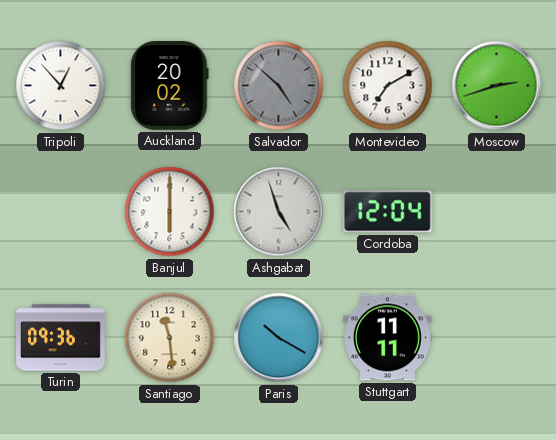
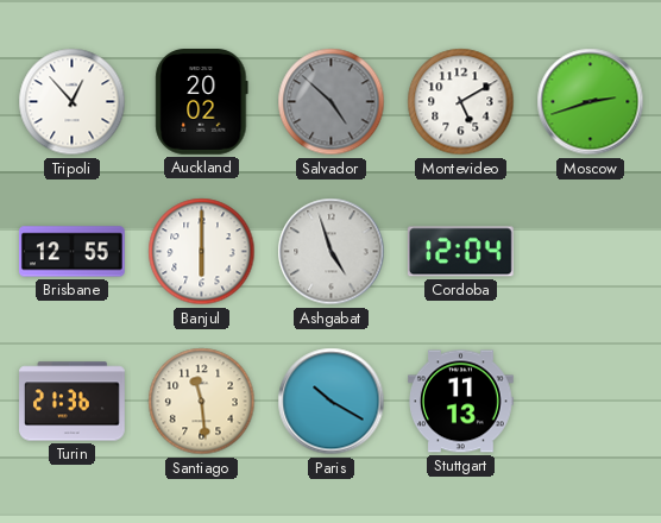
Montevideo: 7:10 -> 5:10
Brisbane: none -> 12:55
Turin: 09:36 -> 21:36
Stuttgart: 11:11 -> 11:13
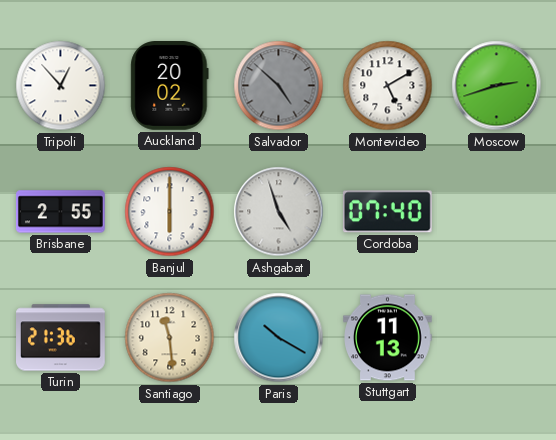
Brisbane: 12:55 -> 2:55
Cordoba: 12:04 -> 07:40
